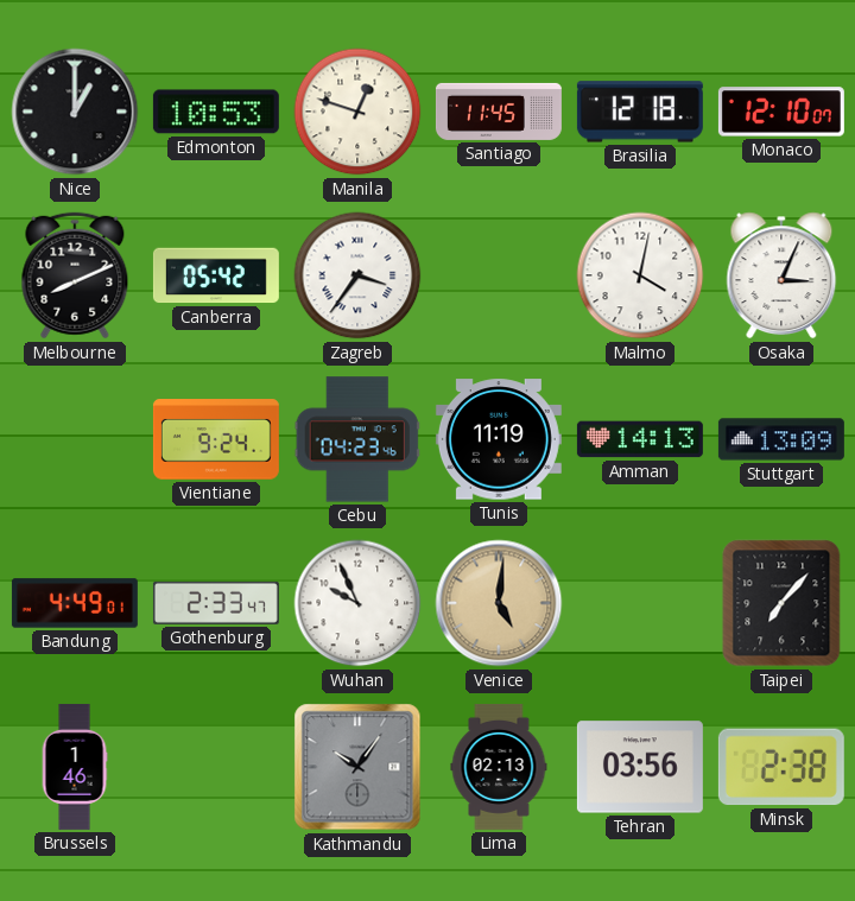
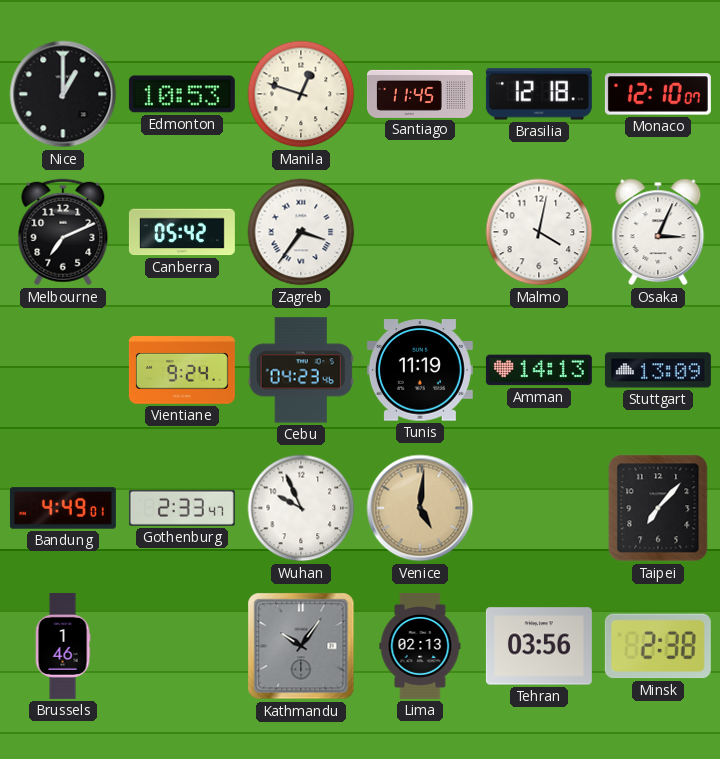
Melbourne: 8:11 -> 7:11
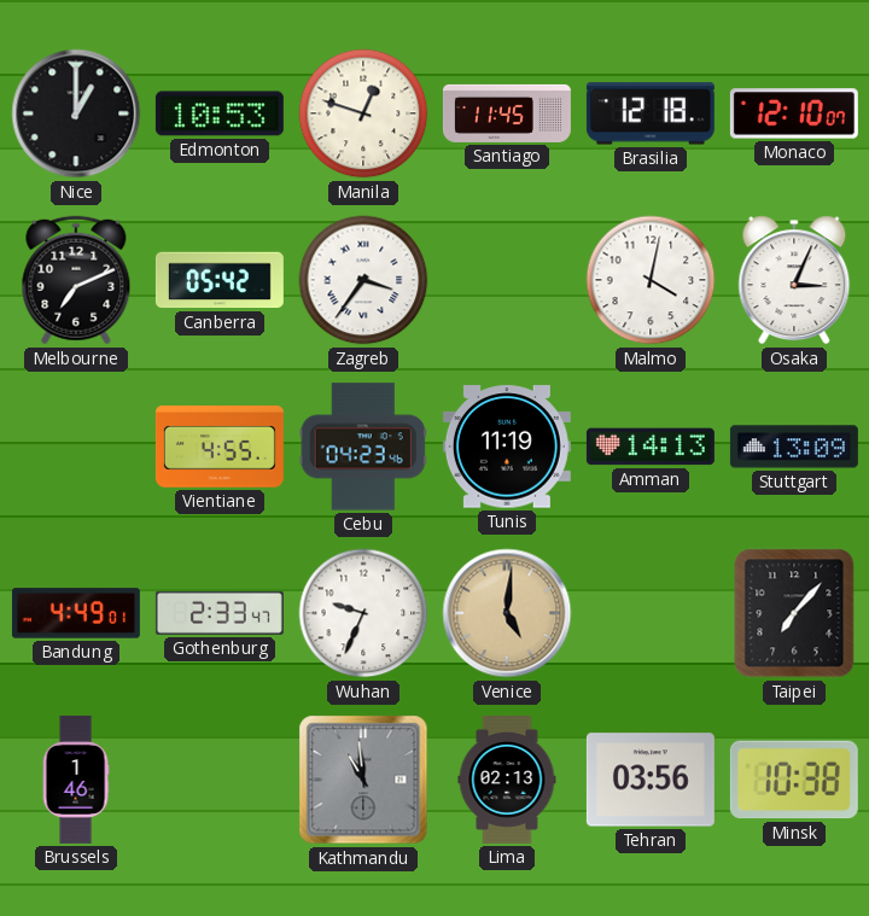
Vientiane: 9:24 -> 4:55
Wuhan: 9:56 -> 9:34
Kathmandu: 10:06 -> 10:59
Minsk: 2:38 -> 10:38
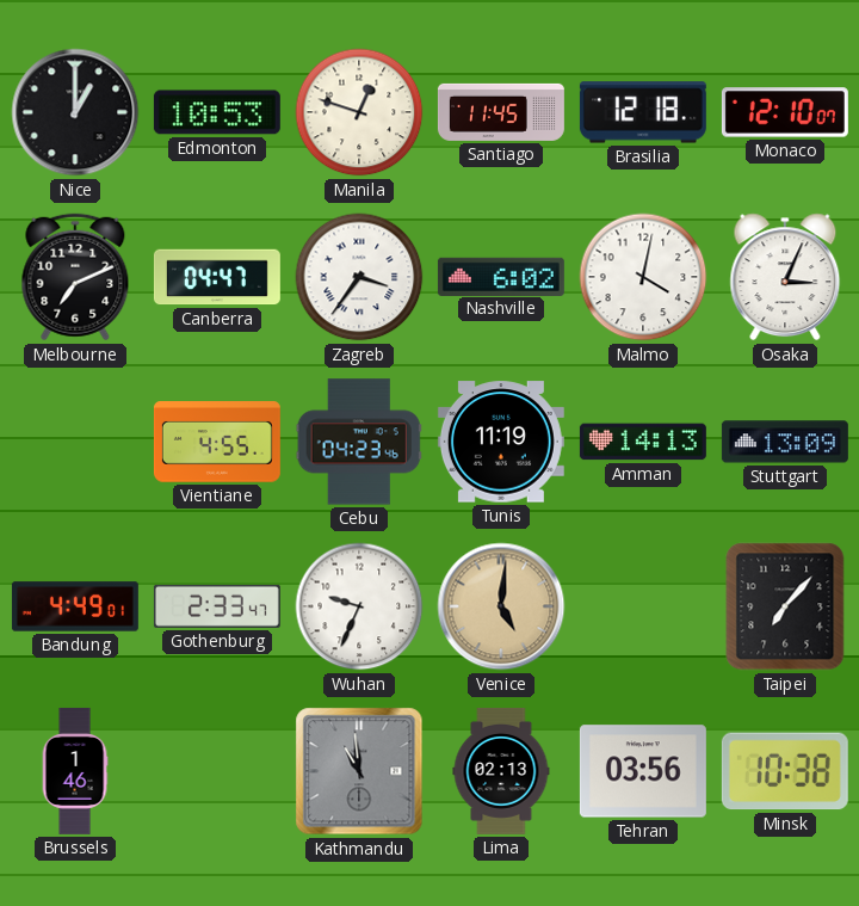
Canberra: 05:42 -> 04:47
Nashville: none -> 6:02
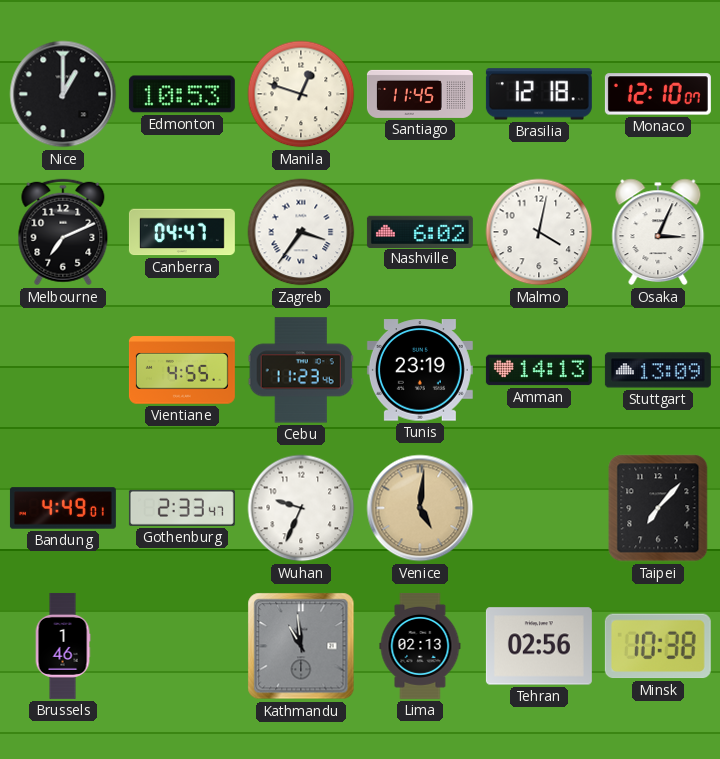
Cebu: 04:23 -> 11:23
Tunis: 11:19 -> 23:19
Tehran: 03:56 -> 02:56
